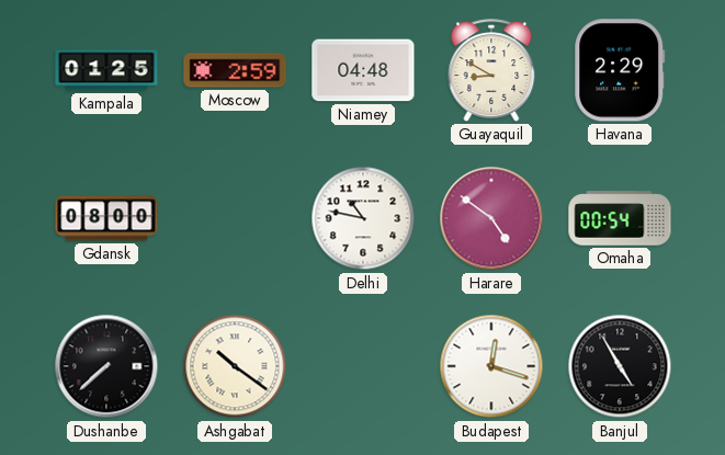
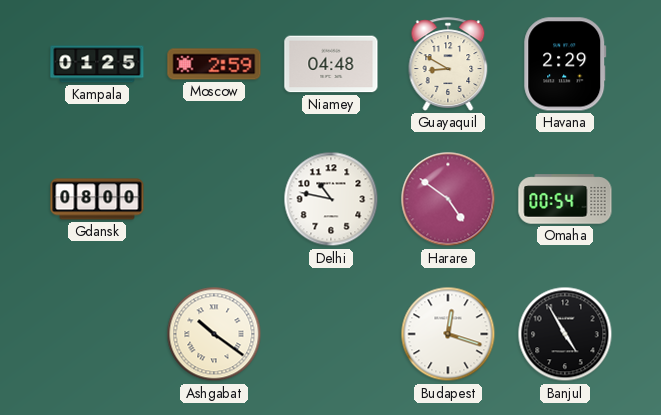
Dushanbe: 7:38 -> none
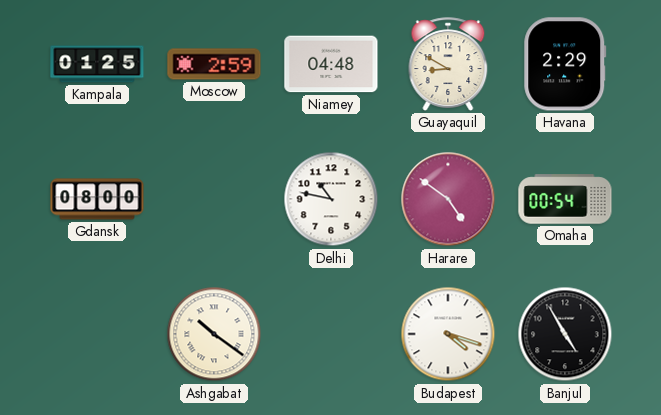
Budapest: 12:18 -> 4:18
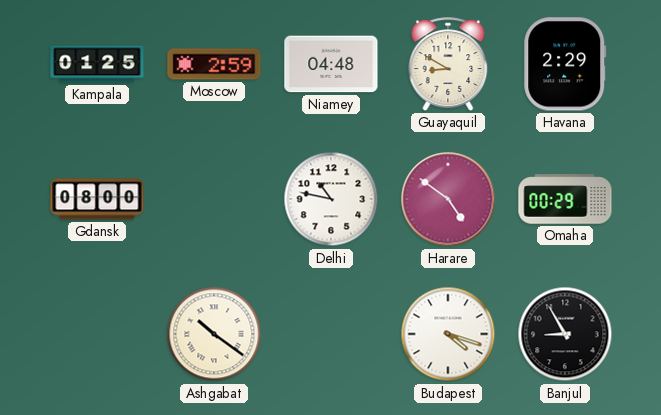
Omaha: 00:54 -> 00:29
Banjul: 4:55 -> 8:55
